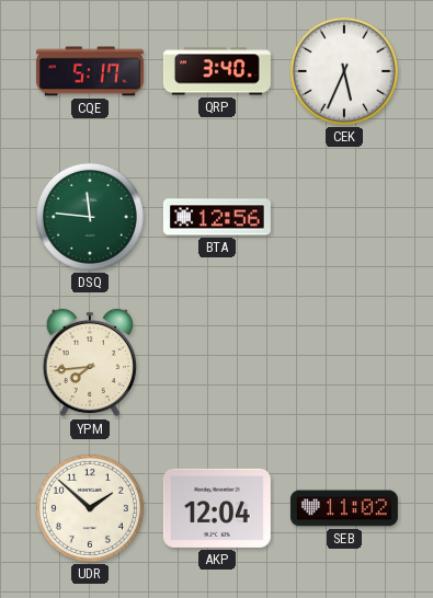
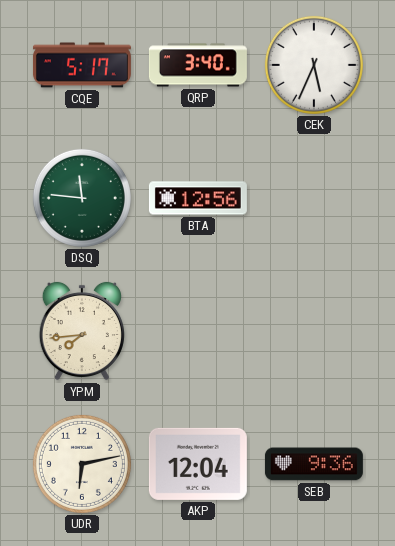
UDR: 1:52 -> 6:13
SEB: 11:02 -> 9:36
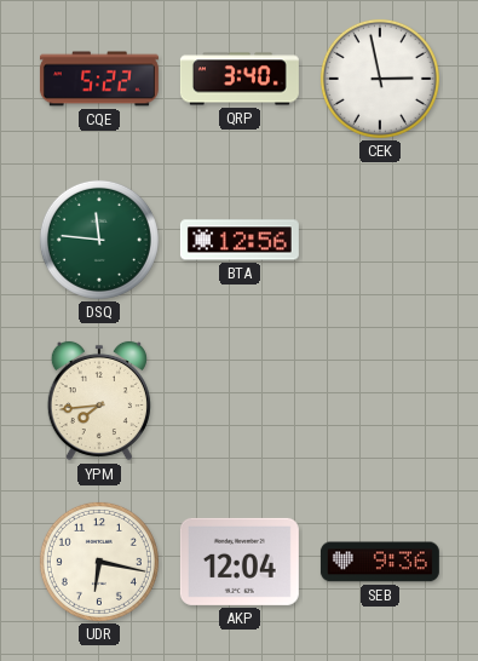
CQE: 5:17 -> 5:22
CEK: 5:34 -> 2:58
UDR: 6:13 -> 6:17
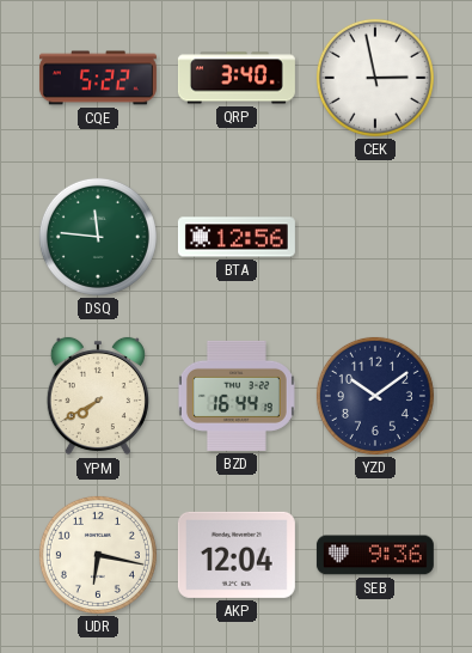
YPM: 7:44 -> 7:40
BZD: none -> 16:44
YZD: none -> 10:09
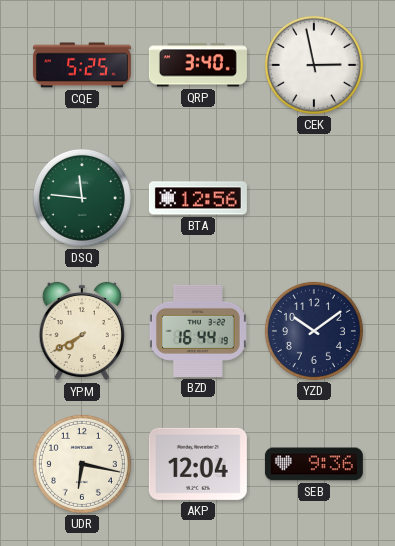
CQE: 5:22 -> 5:25
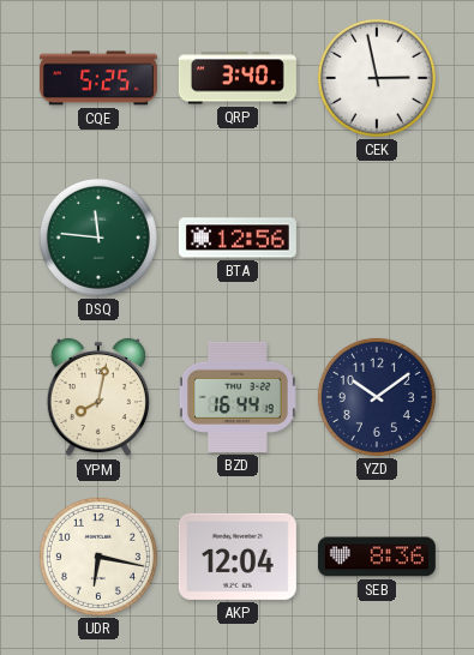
YPM: 7:40 -> 8:02
SEB: 9:36 -> 8:36
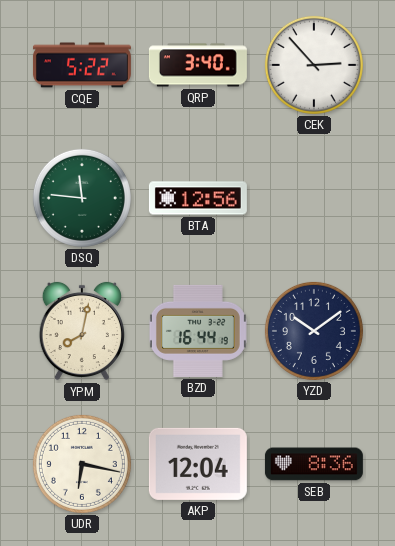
CQE: 5:25 -> 5:22
CEK: 2:58 -> 2:53
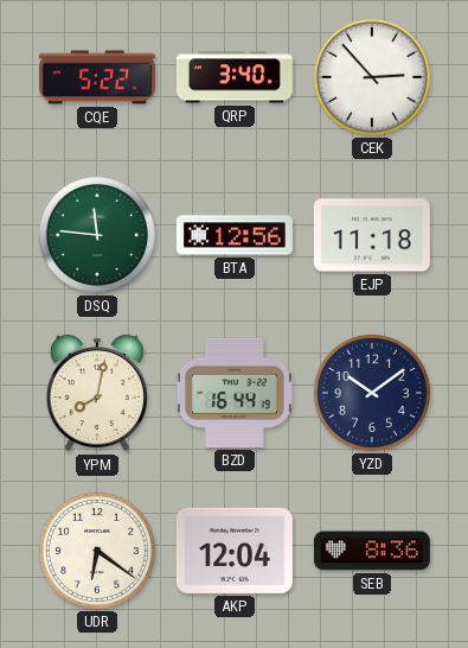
EJP: none -> 11:18
UDR: 6:17 -> 6:21
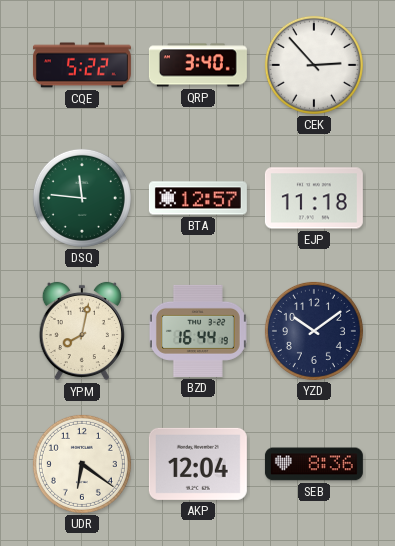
BTA: 12:56 -> 12:57
